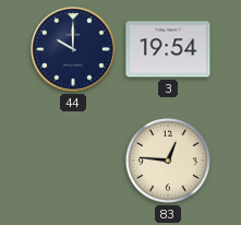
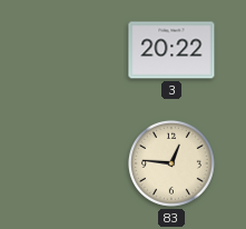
44: 10:00 -> none
3: 19:54 -> 20:22
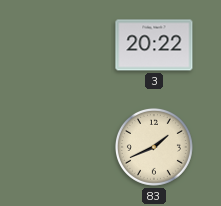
83: 12:46 -> 1:41
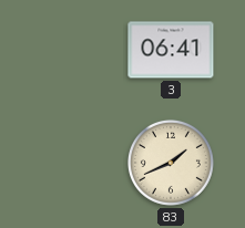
3: 20:22 -> 06:41
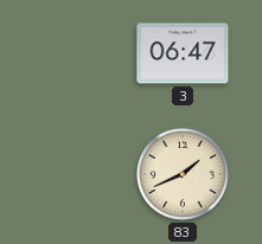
3: 06:41 -> 06:47
